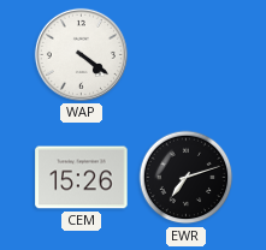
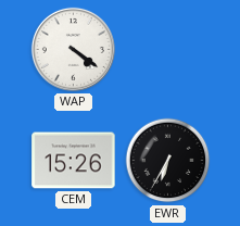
EWR: 7:12 -> 6:35
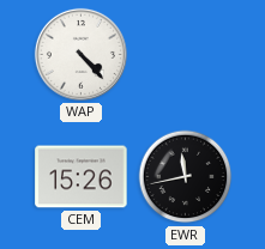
WAP: 4:21 -> 4:23
EWR: 6:35 -> 11:43
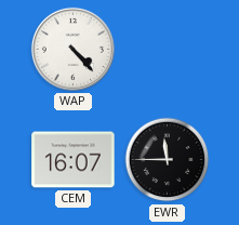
CEM: 15:26 -> 16:07
EWR: 11:43 -> 11:45
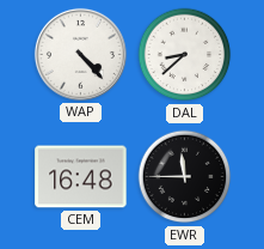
DAL: none -> 8:38
CEM: 16:07 -> 16:48
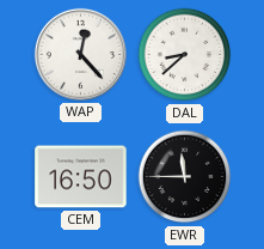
WAP: 4:23 -> 12:23
CEM: 16:48 -> 16:50
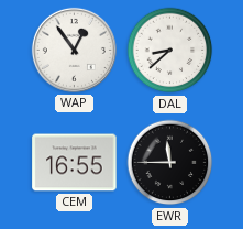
WAP: 12:23 -> 12:54
CEM: 16:50 -> 16:55
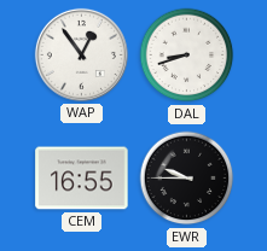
DAL: 8:38 -> 8:42
EWR: 11:45 -> 9:45
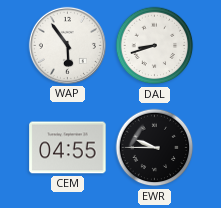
WAP: 12:54 -> 5:54
CEM: 16:55 -> 04:55
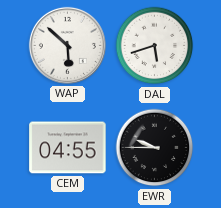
WAP: 5:54 -> 5:52
DAL: 8:42 -> 5:42
